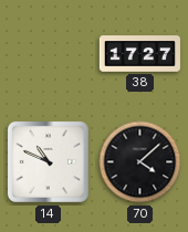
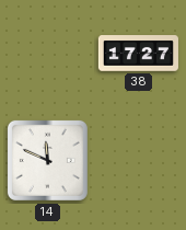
14: 10:49 -> 11:49
70: 4:08 -> none
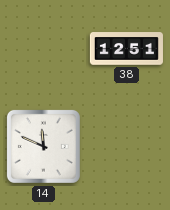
38: 17:27 -> 12:51
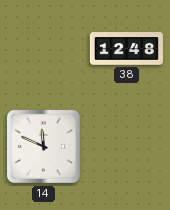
38: 12:51 -> 12:48
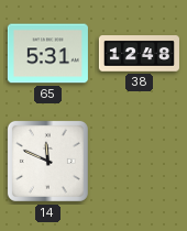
65: none -> 5:31
